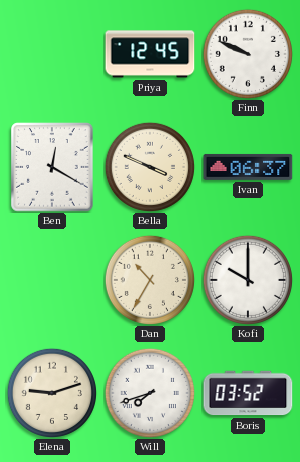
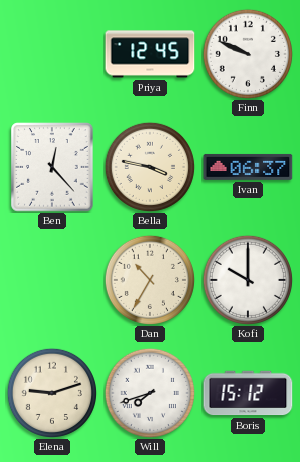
Ben: 12:20 -> 12:23
Bella: 3:49 -> 3:47
Boris: 03:52 -> 15:12
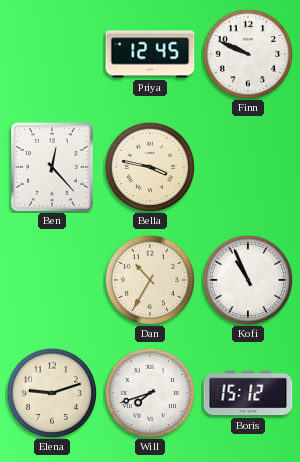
Ivan: 06:37 -> none
Kofi: 10:00 -> 10:56
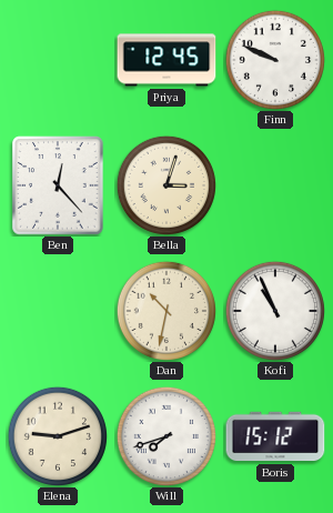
Bella: 3:47 -> 3:03
Dan: 10:35 -> 10:32
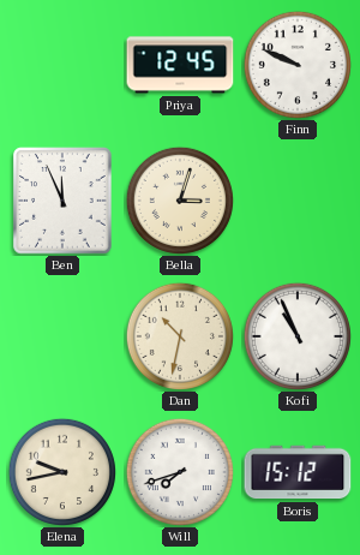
Ben: 12:23 -> 11:56
Elena: 9:12 -> 9:43
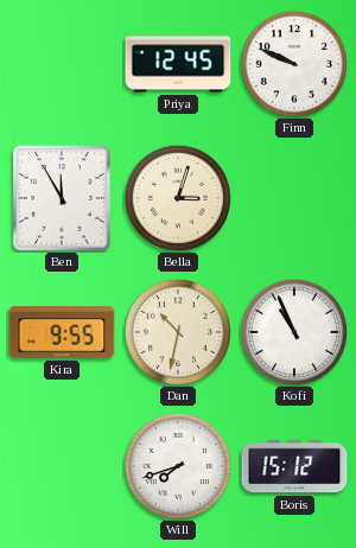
Ben: 11:56 -> 11:55
Kira: none -> 9:55
Elena: 9:43 -> none
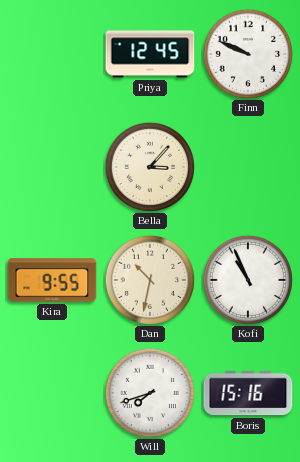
Ben: 11:55 -> none
Bella: 3:03 -> 3:07
Boris: 15:12 -> 15:16
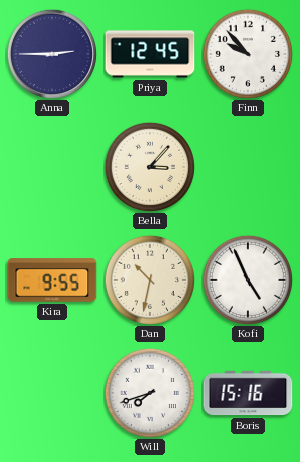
Anna: none -> 2:45
Finn: 9:49 -> 9:53
Kofi: 10:56 -> 4:56
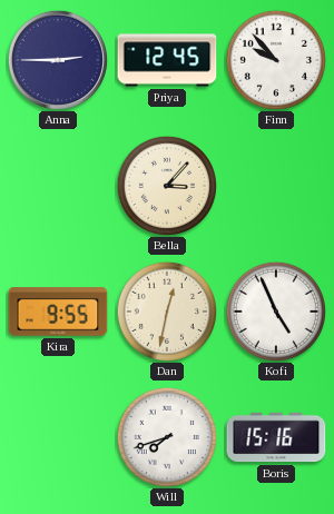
Dan: 10:32 -> 12:32
